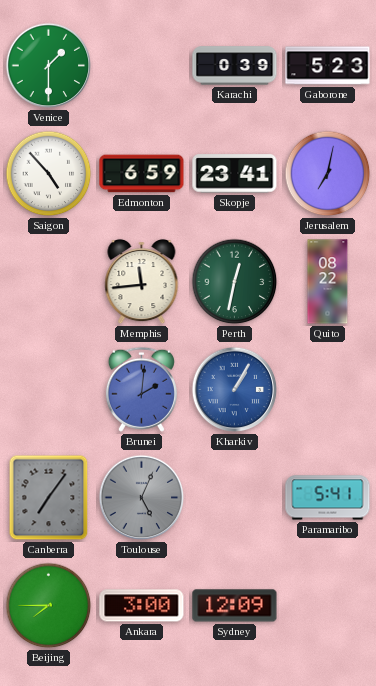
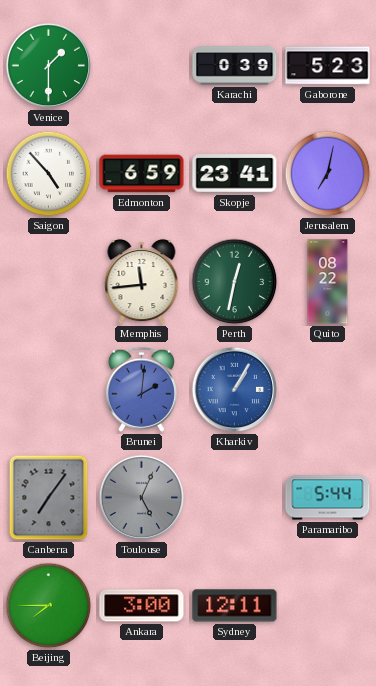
Paramaribo: 5:41 -> 5:44
Sydney: 12:09 -> 12:11
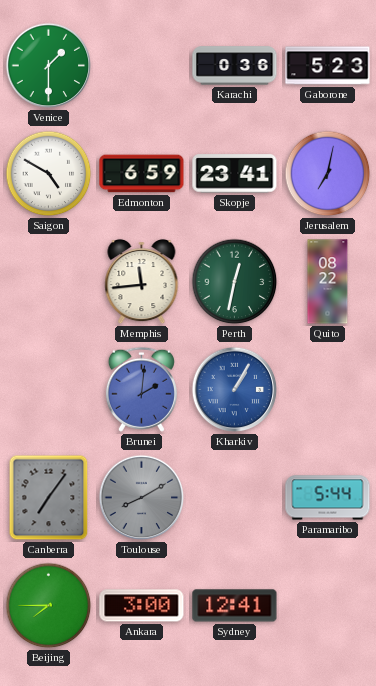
Karachi: 0:39 -> 0:36
Saigon: 4:53 -> 4:50
Toulouse: 5:04 -> 8:10
Sydney: 12:11 -> 12:41
